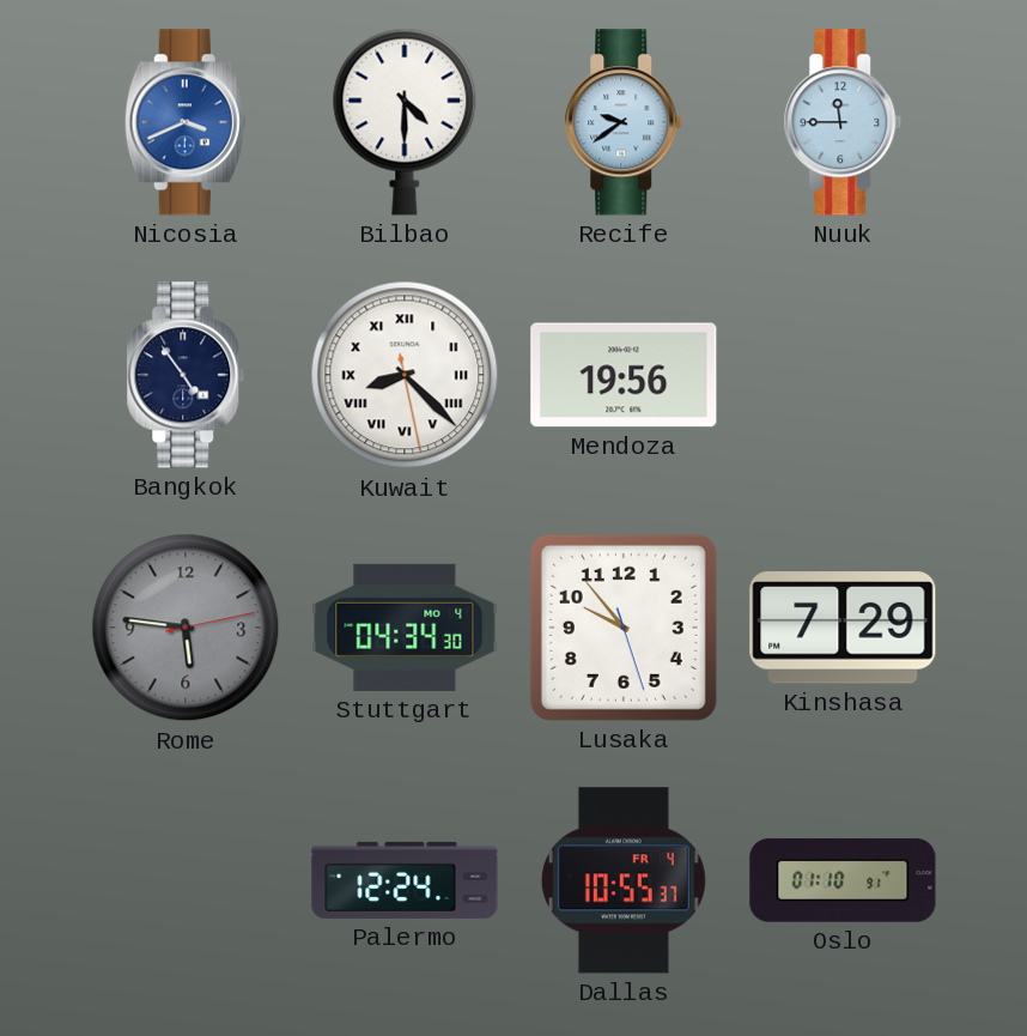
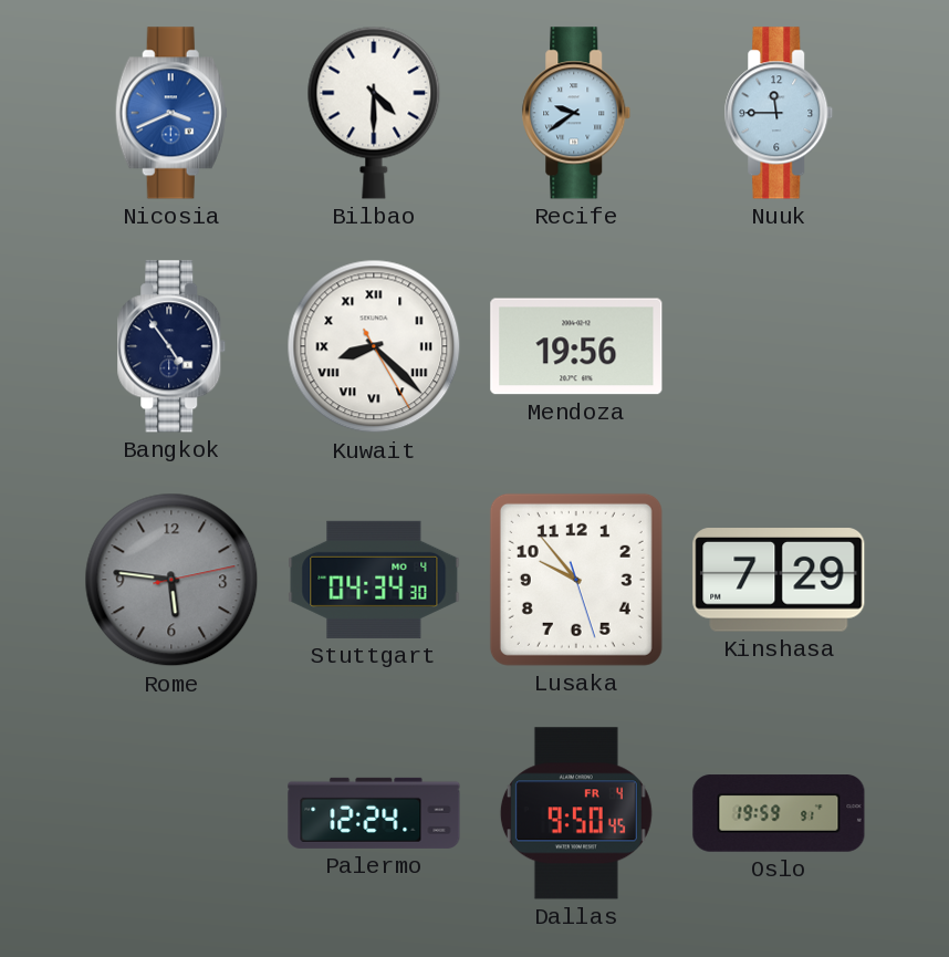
Kuwait: 8:22:28 -> 8:22:25
Dallas: 10:55 -> 9:50
Oslo: 01:10 -> 19:59
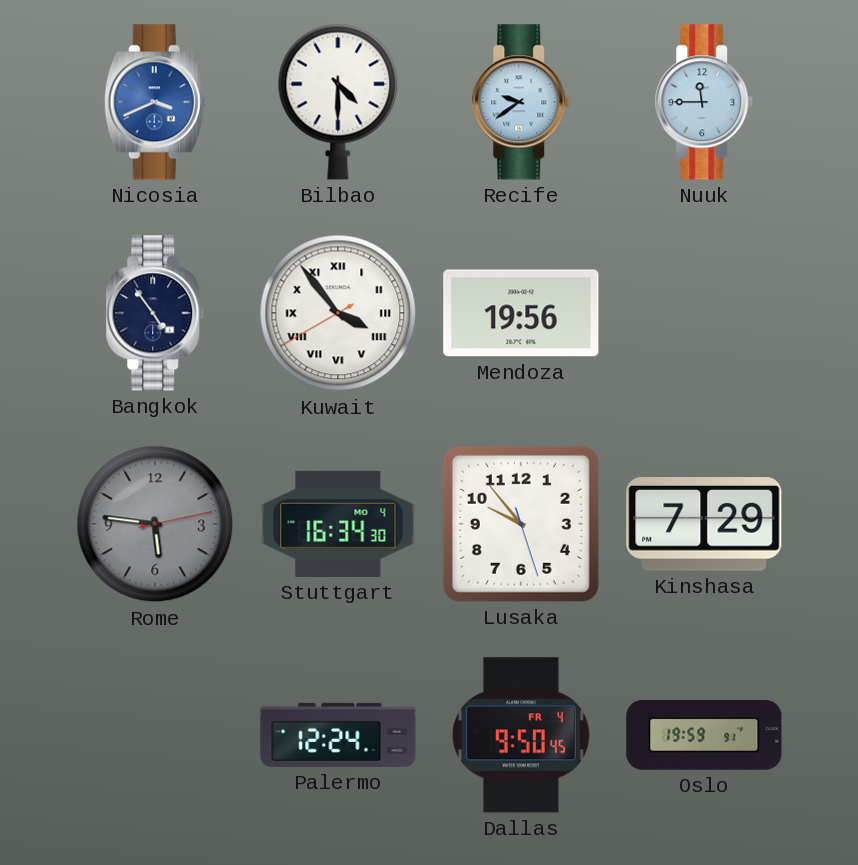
Kuwait: 8:22 -> 3:53
Stuttgart: 04:34 -> 16:34
